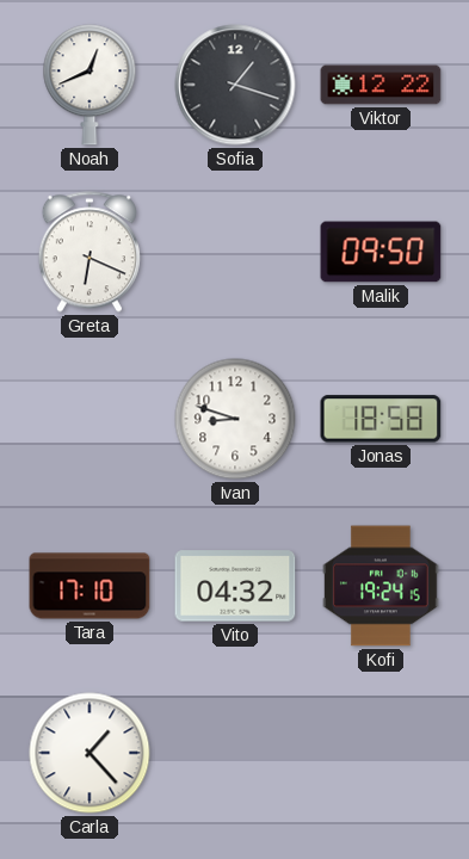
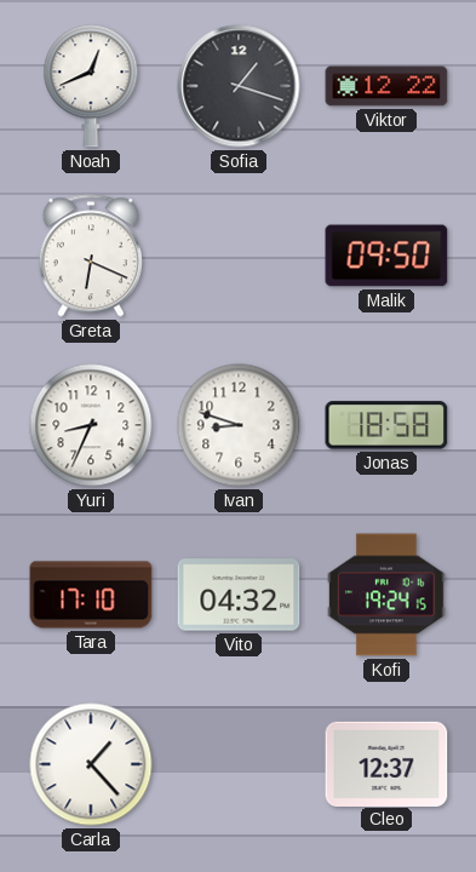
Yuri: none -> 8:34
Cleo: none -> 12:37
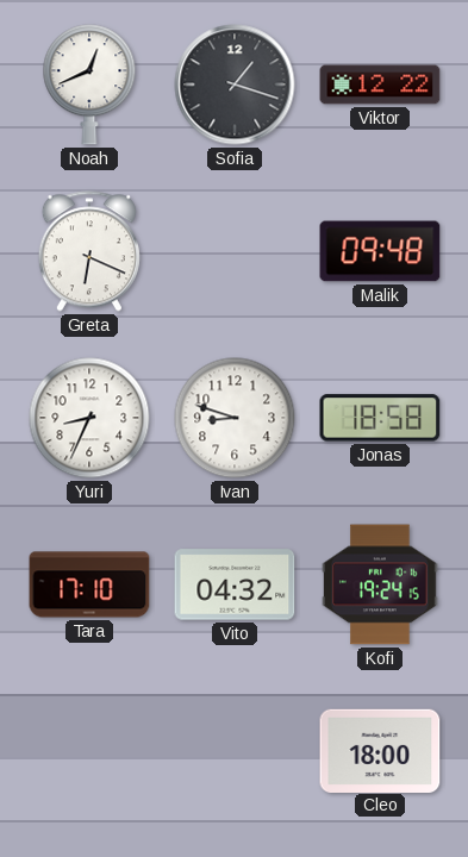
Malik: 09:50 -> 09:48
Carla: 1:23 -> none
Cleo: 12:37 -> 18:00
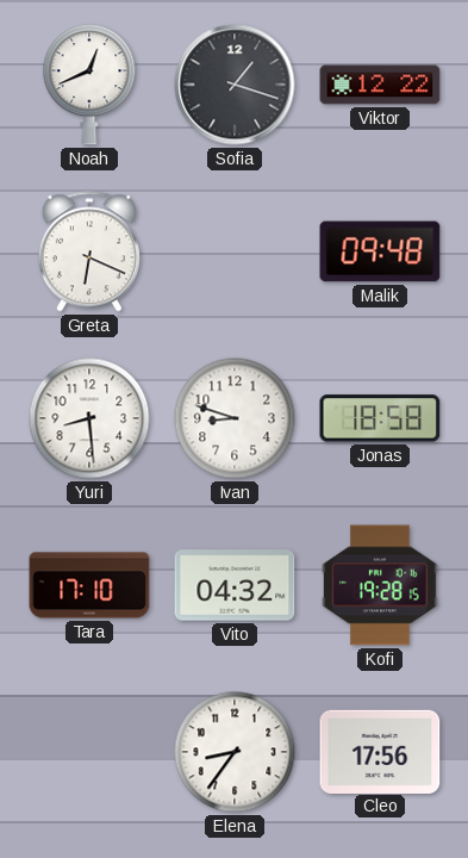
Yuri: 8:34 -> 8:29
Kofi: 19:24 -> 19:28
Elena: none -> 8:36
Cleo: 18:00 -> 17:56
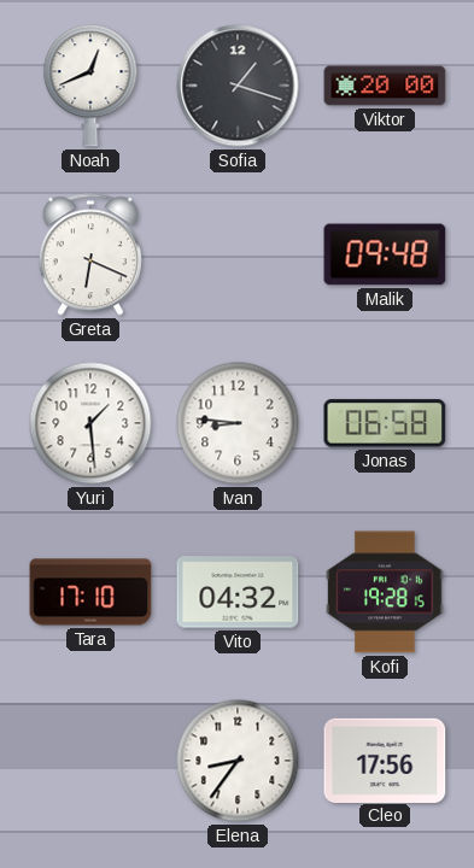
Viktor: 12:22 -> 20:00
Yuri: 8:29 -> 1:29
Ivan: 8:48 -> 8:46
Jonas: 18:58 -> 06:58
